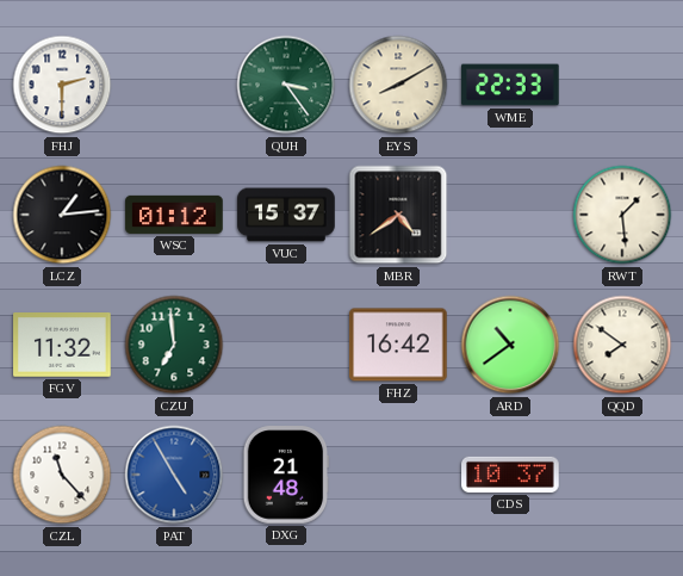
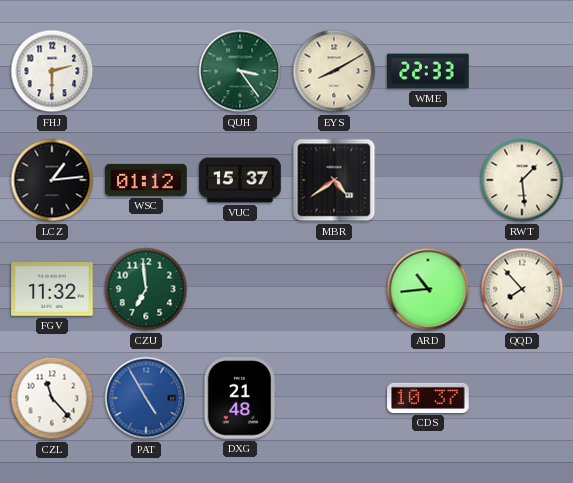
FHZ: 16:42 -> none
ARD: 10:39 -> 10:44
QQD: 7:51 -> 7:53
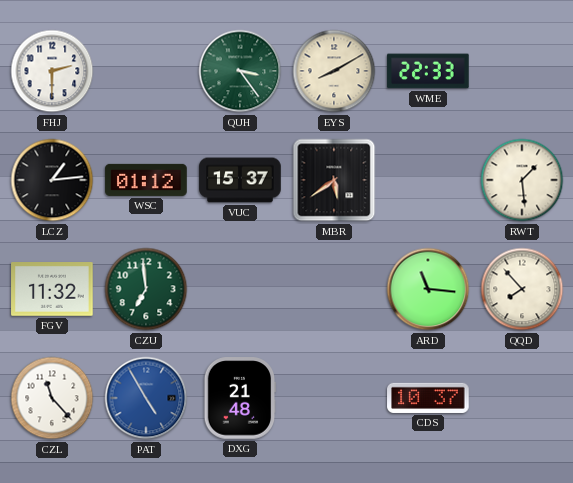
MBR: 4:39 -> 5:39
ARD: 10:44 -> 11:16
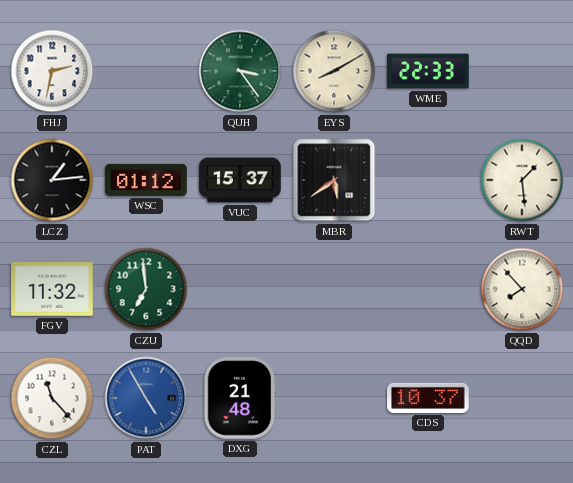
FHJ: 2:30 -> 2:32
ARD: 11:16 -> none
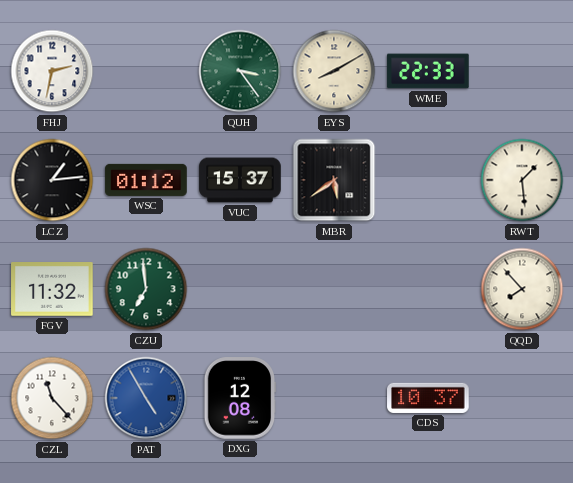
DXG: 21:48 -> 12:08
